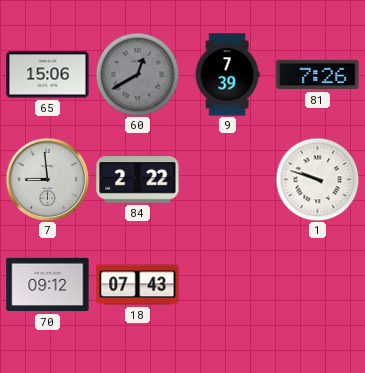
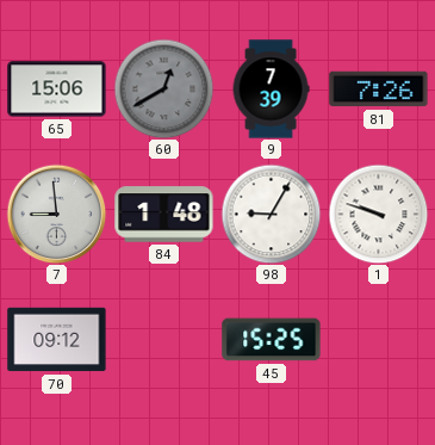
84: 2:22 -> 1:48
98: none -> 9:05
18: 07:43 -> none
45: none -> 15:25
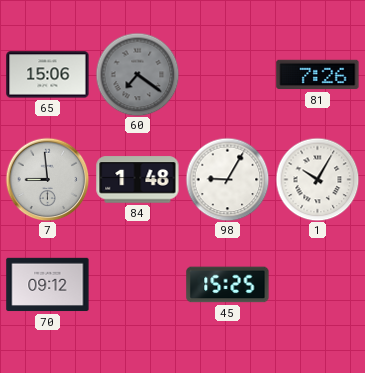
60: 12:40 -> 7:21
9: 7:39 -> none
1: 9:48 -> 10:05
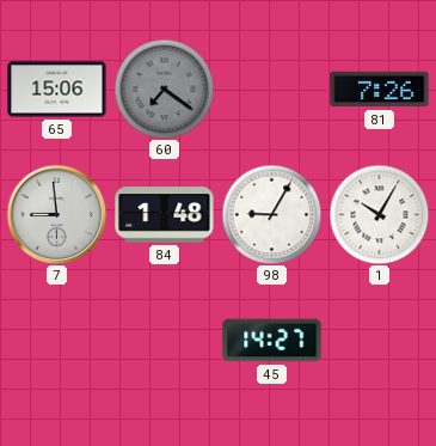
70: 09:12 -> none
45: 15:25 -> 14:27
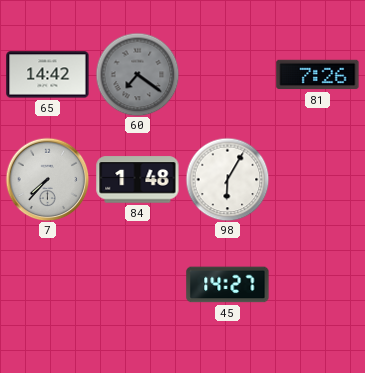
65: 15:06 -> 14:42
7: 8:59 -> 7:37
98: 9:05 -> 6:05
1: 10:05 -> none
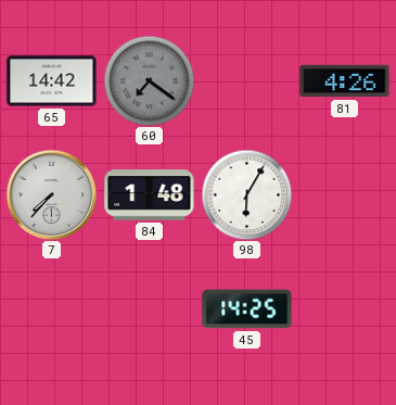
81: 7:26 -> 4:26
45: 14:27 -> 14:25
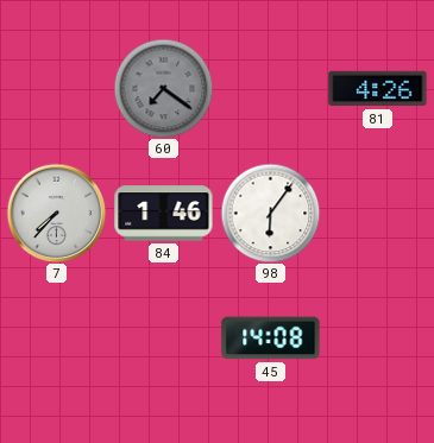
65: 14:42 -> none
84: 1:48 -> 1:46
98: 6:05 -> 6:06
45: 14:25 -> 14:08
